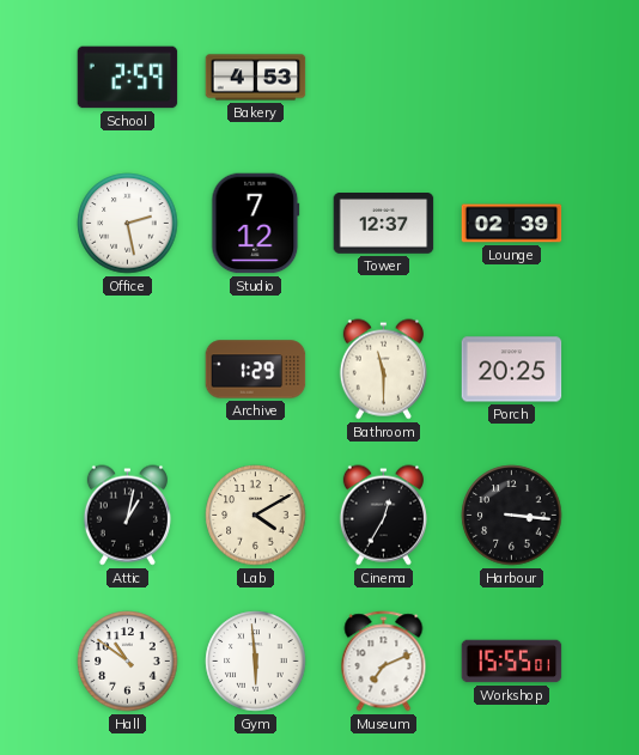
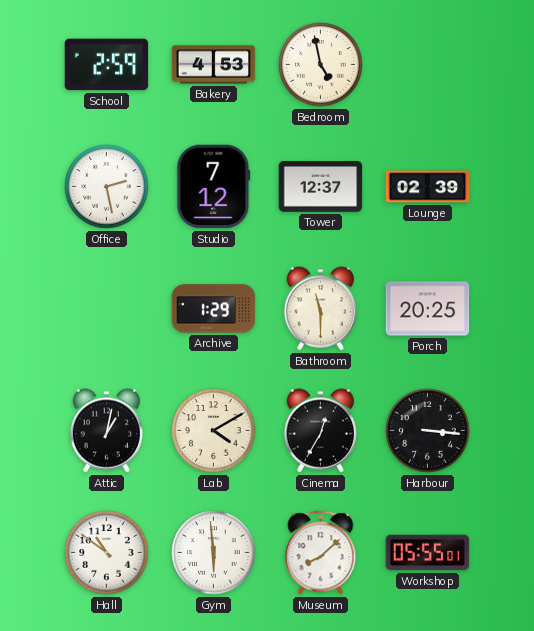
Bedroom: none -> 4:58
Museum: 7:11 -> 8:08
Workshop: 15:55 -> 05:55
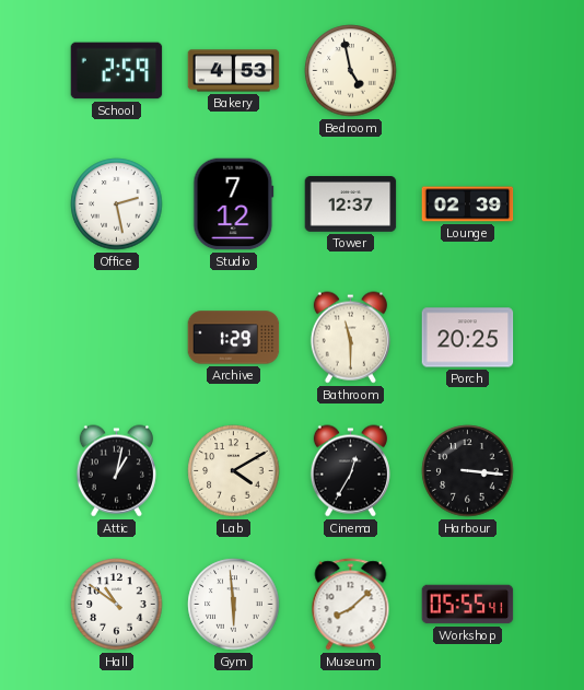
Workshop: 05:55:01 -> 05:55:41
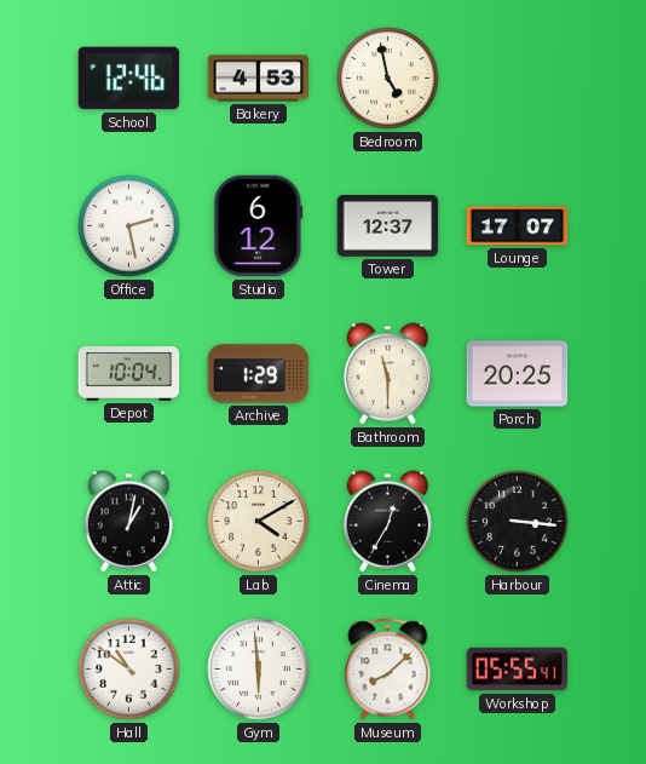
School: 2:59 -> 12:46
Studio: 7:12 -> 6:12
Lounge: 02:39 -> 17:07
Depot: none -> 10:04
